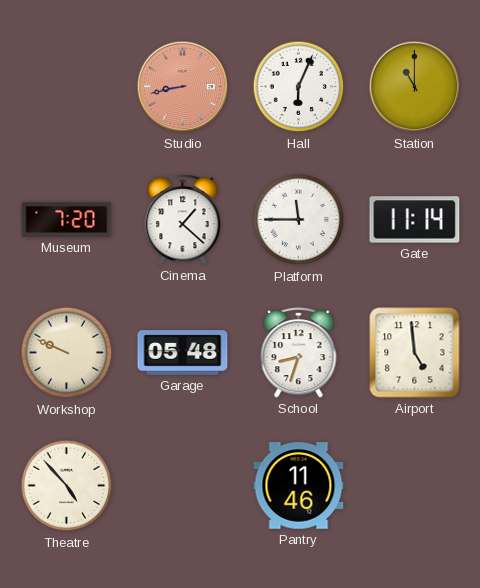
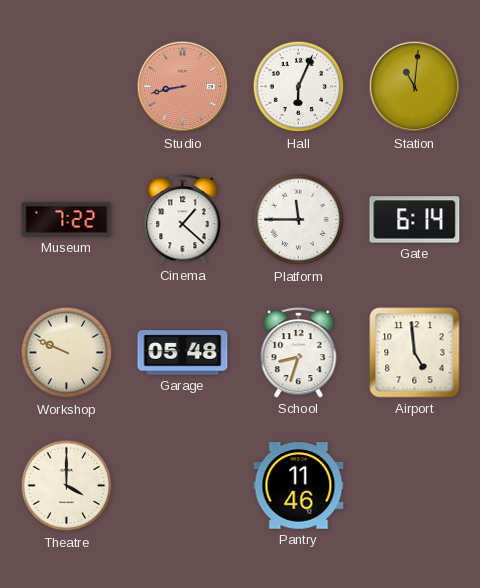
Station: 11:00 -> 11:01
Museum: 7:20 -> 7:22
Gate: 11:14 -> 6:14
Theatre: 4:53 -> 4:00
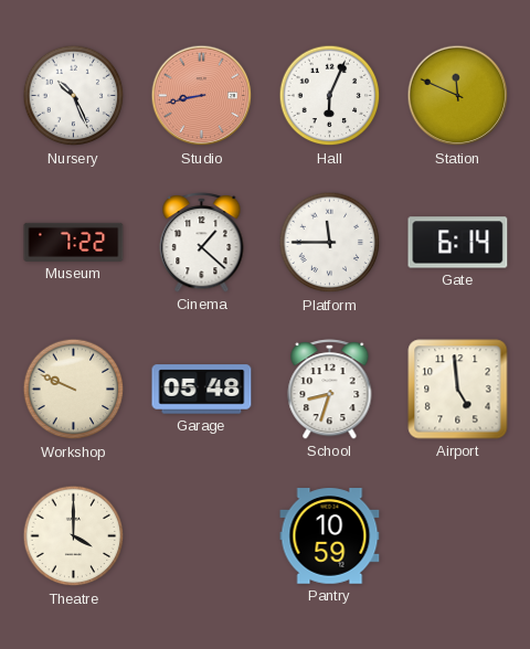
Nursery: none -> 10:26
Station: 11:01 -> 11:49
Pantry: 11:46 -> 10:59
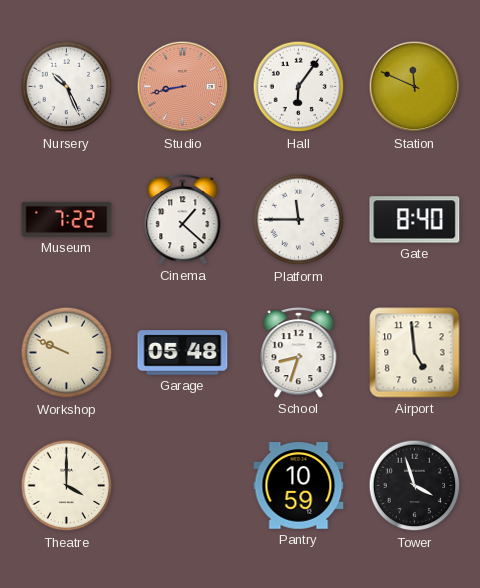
Hall: 6:04 -> 6:06
Gate: 6:14 -> 8:40
Tower: none -> 3:57
